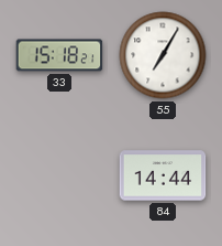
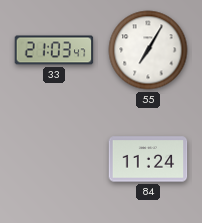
33: 15:18 -> 21:03
84: 14:44 -> 11:24
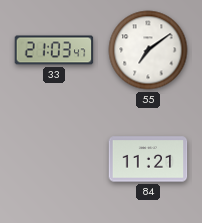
55: 7:05 -> 7:09
84: 11:24 -> 11:21
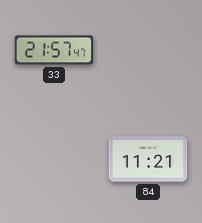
33: 21:03 -> 21:57
55: 7:09 -> none
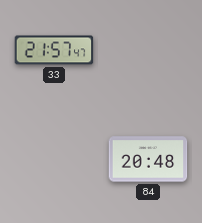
84: 11:21 -> 20:48
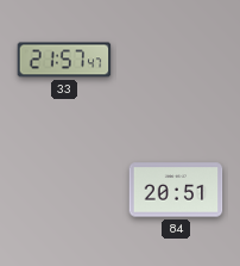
84: 20:48 -> 20:51
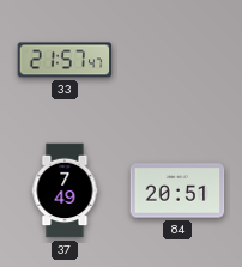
37: none -> 7:49
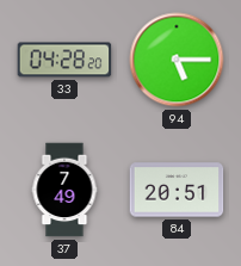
33: 21:57 -> 04:28
94: none -> 5:15
